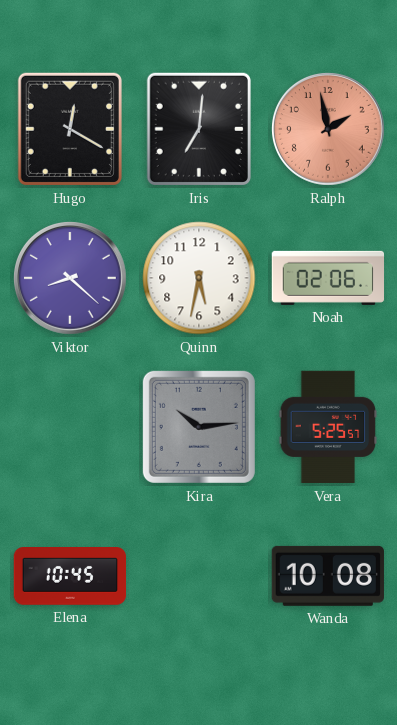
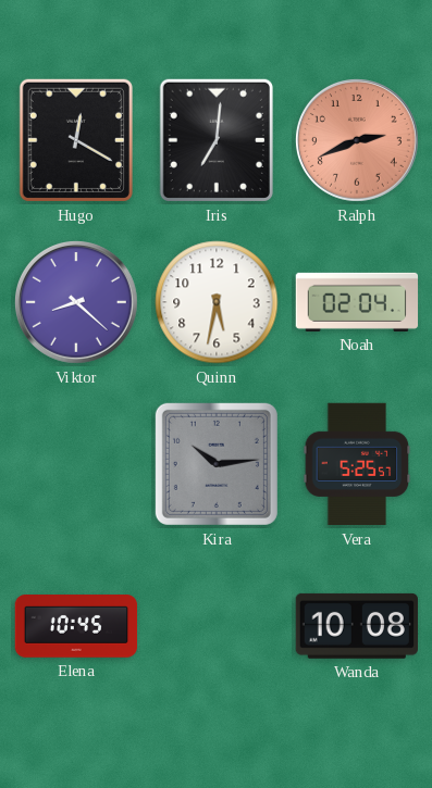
Ralph: 1:58 -> 2:41
Noah: 02:06 -> 02:04
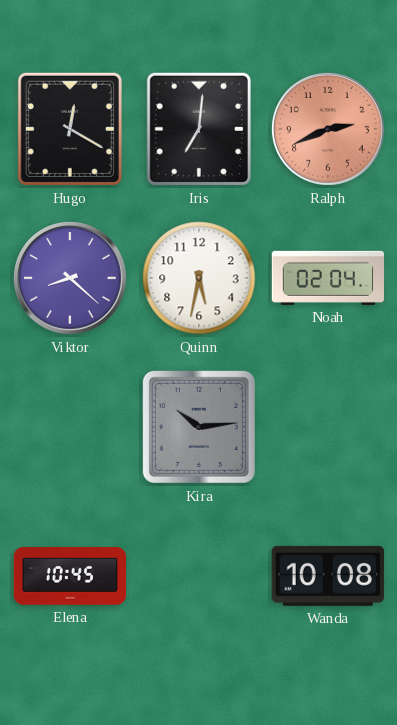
Vera: 5:25 -> none
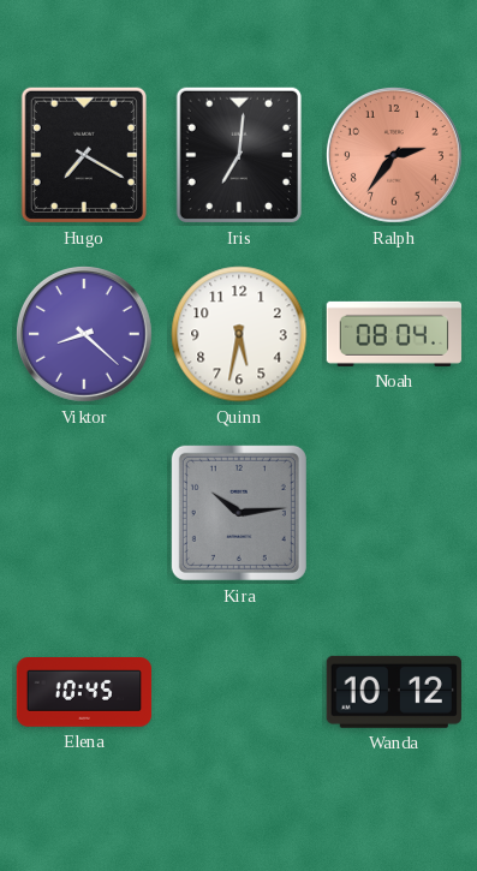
Hugo: 12:20 -> 7:20
Ralph: 2:41 -> 2:36
Noah: 02:04 -> 08:04
Wanda: 10:08 -> 10:12
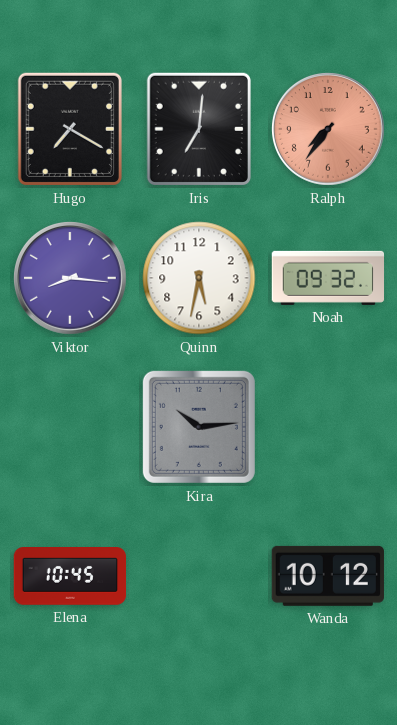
Ralph: 2:36 -> 7:36
Viktor: 8:22 -> 8:16
Noah: 08:04 -> 09:32
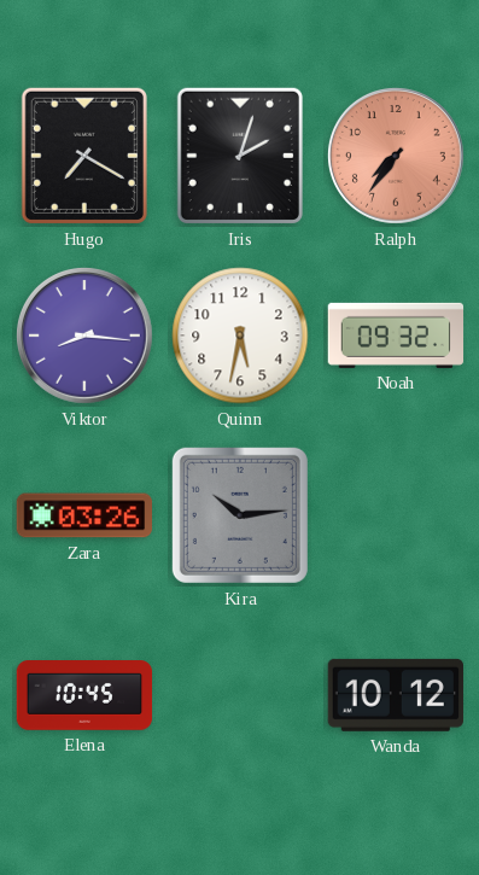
Iris: 7:01 -> 2:03
Zara: none -> 03:26
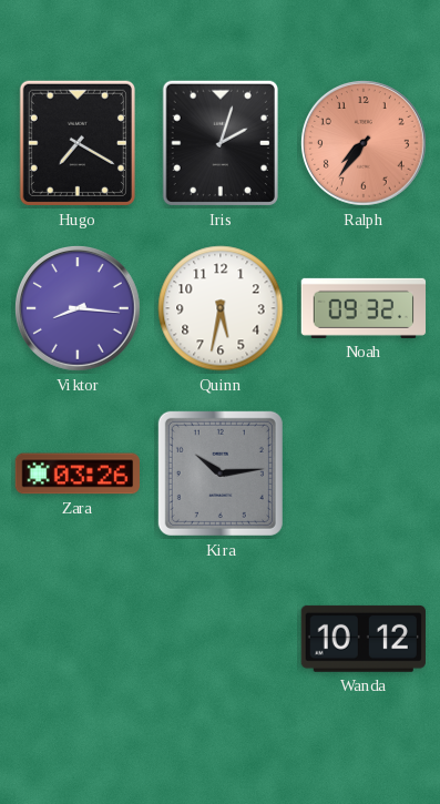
Elena: 10:45 -> none
